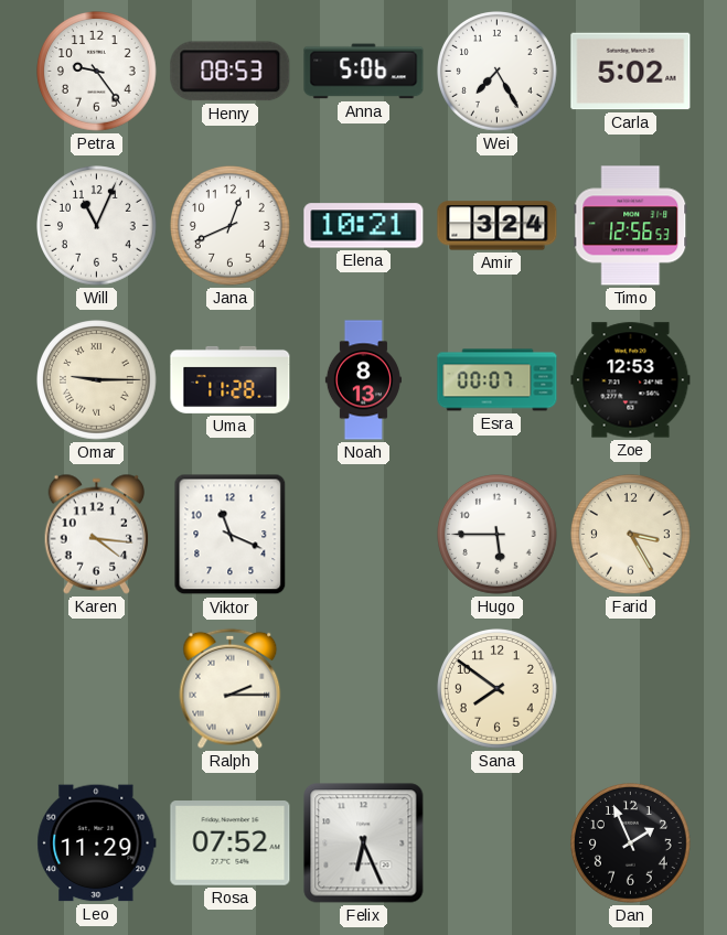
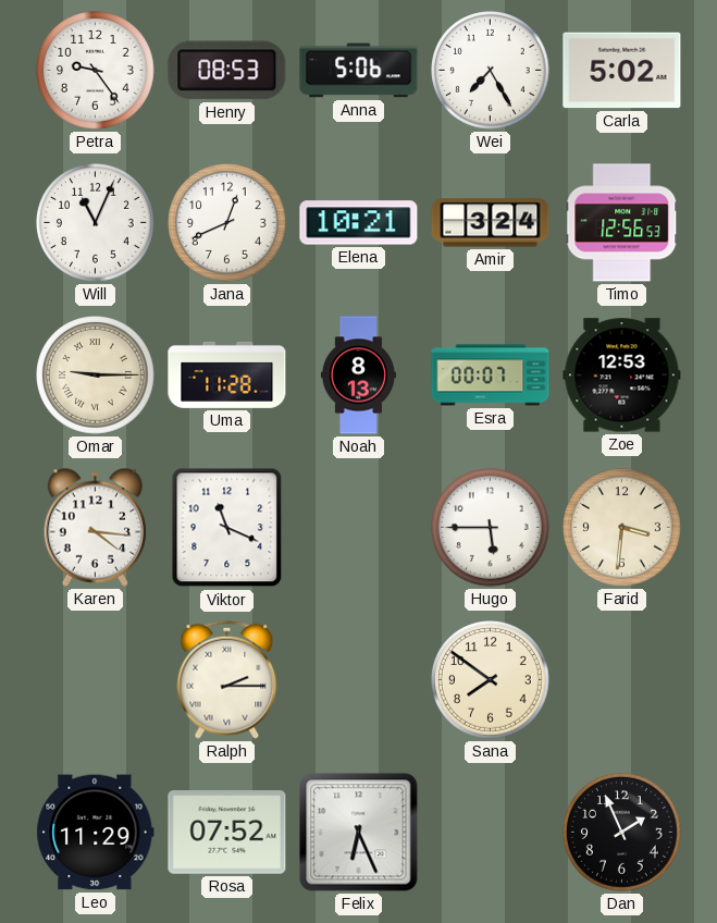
Farid: 3:25 -> 3:31
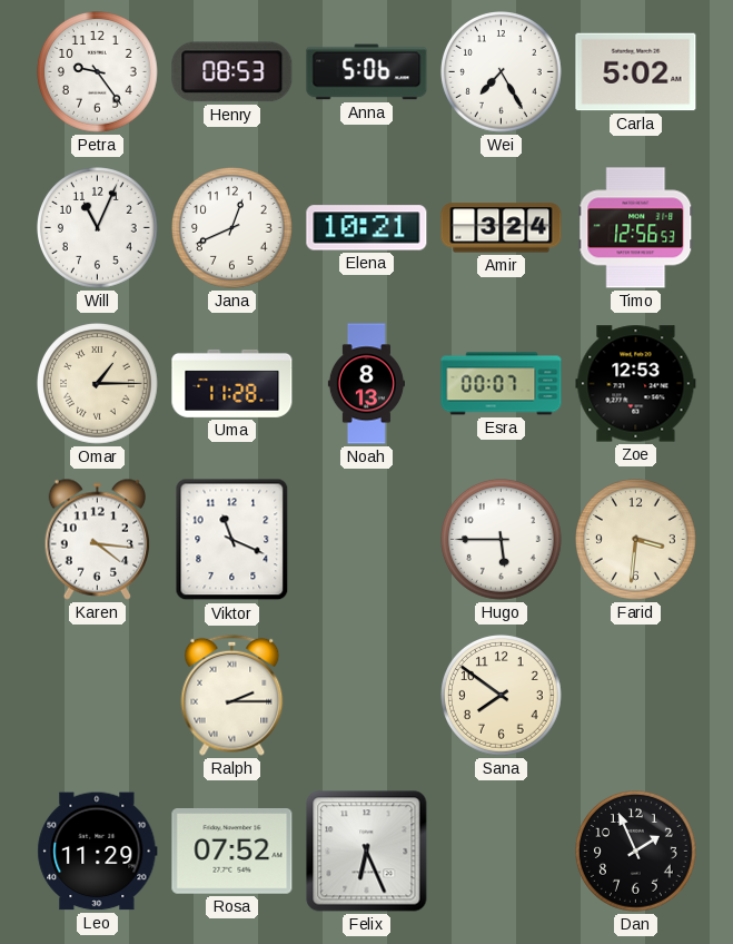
Omar: 9:15 -> 1:15
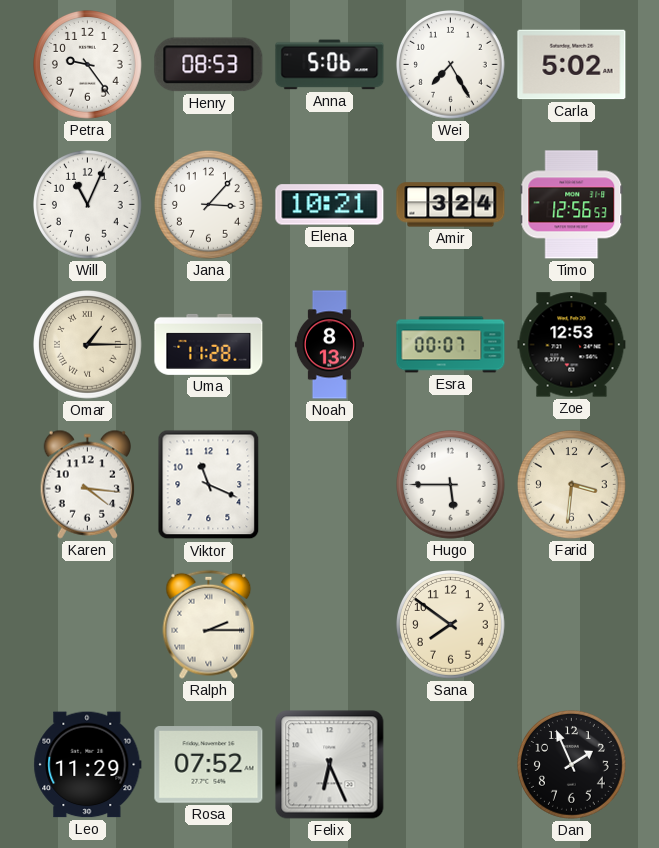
Jana: 12:41 -> 3:07
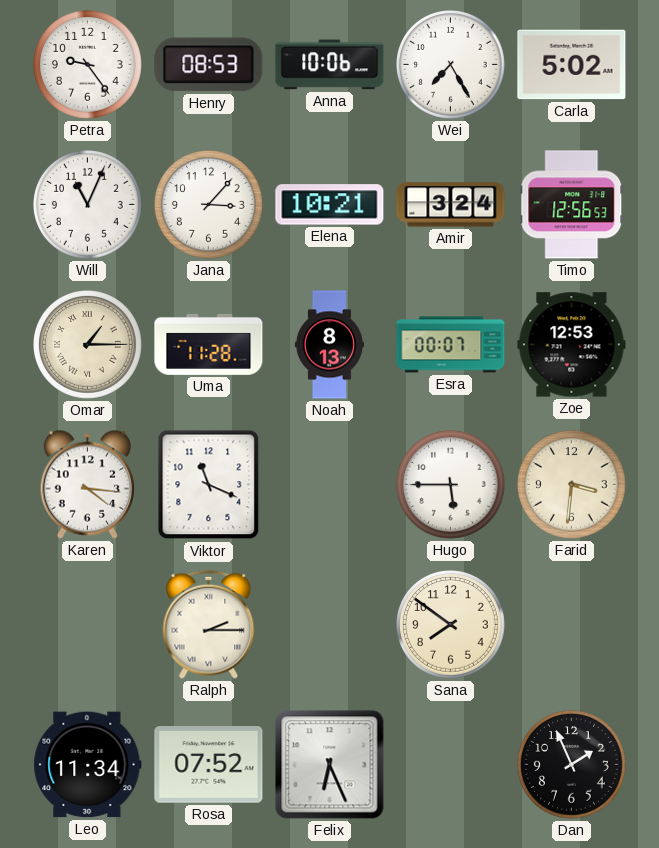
Anna: 5:06 -> 10:06
Leo: 11:29 -> 11:34
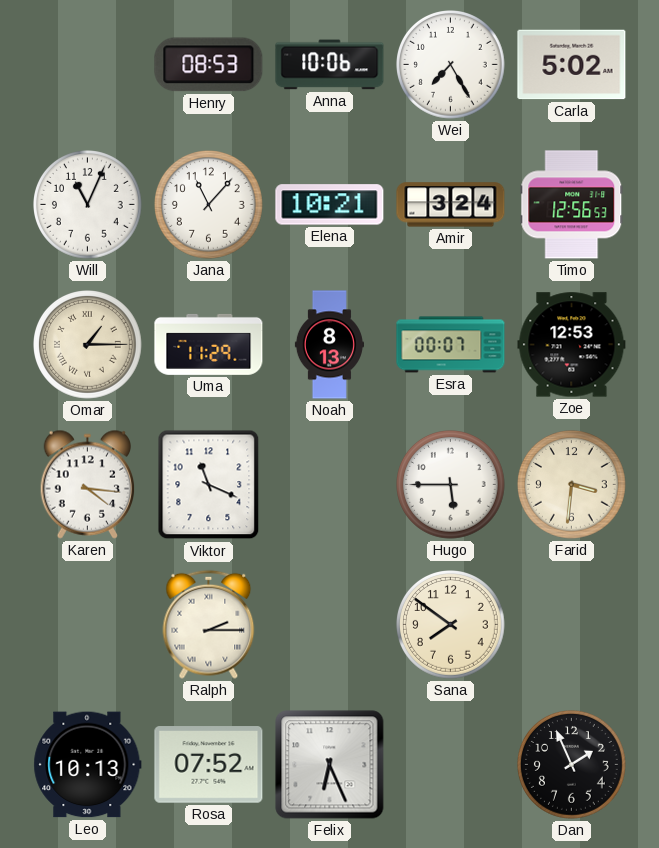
Petra: 9:24 -> none
Jana: 3:07 -> 11:07
Uma: 11:28 -> 11:29
Leo: 11:34 -> 10:13
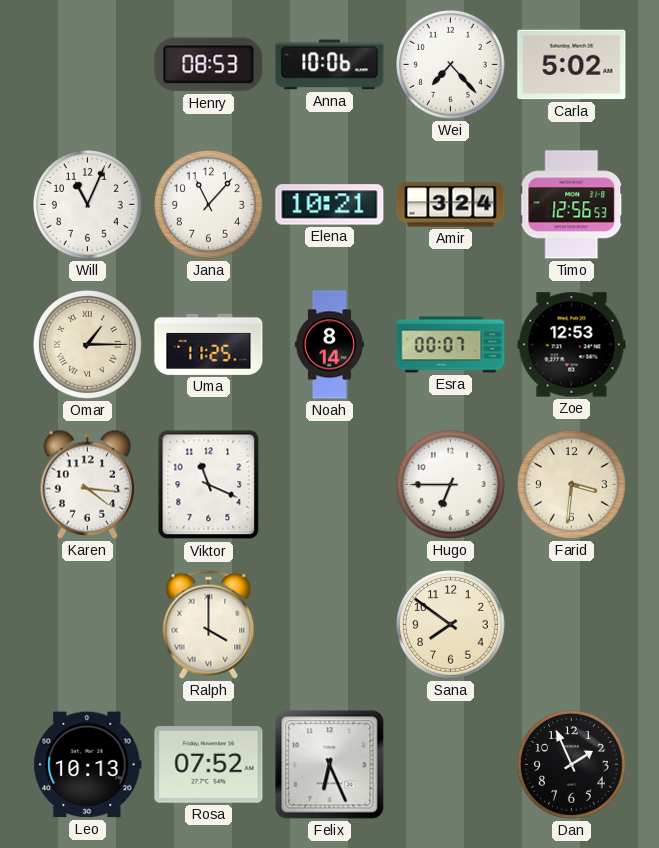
Wei: 7:25 -> 7:23
Uma: 11:29 -> 11:25
Noah: 8:13 -> 8:14
Hugo: 5:45 -> 6:45
Ralph: 2:15 -> 4:00
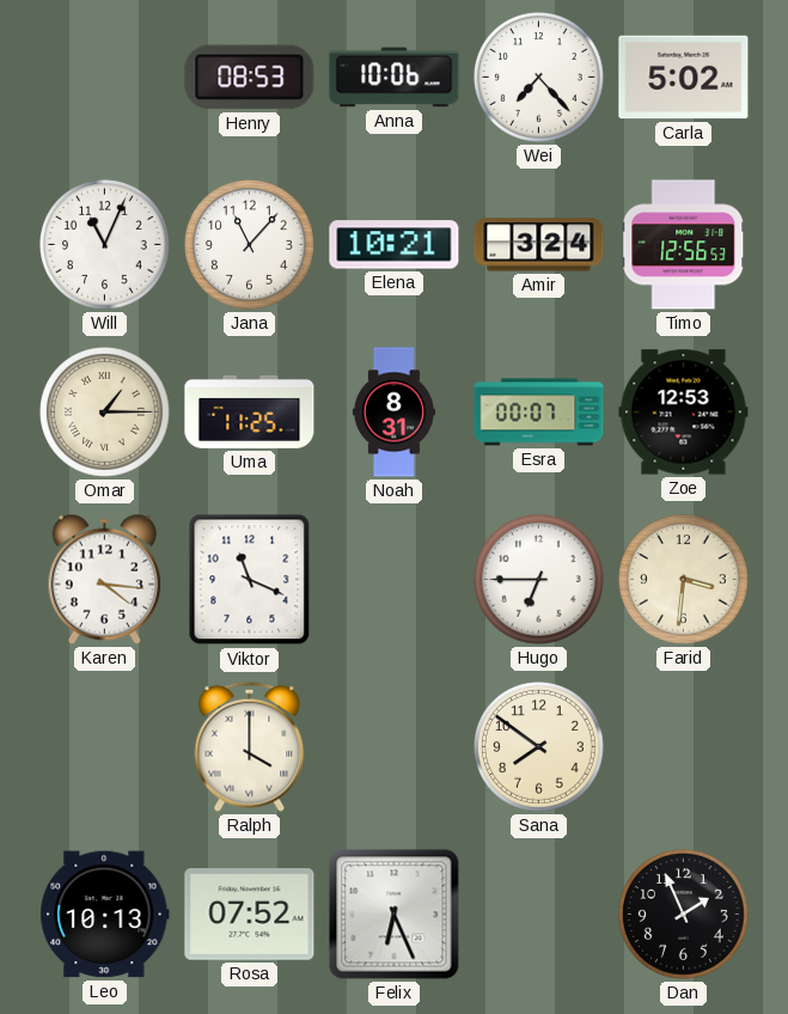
Noah: 8:14 -> 8:31
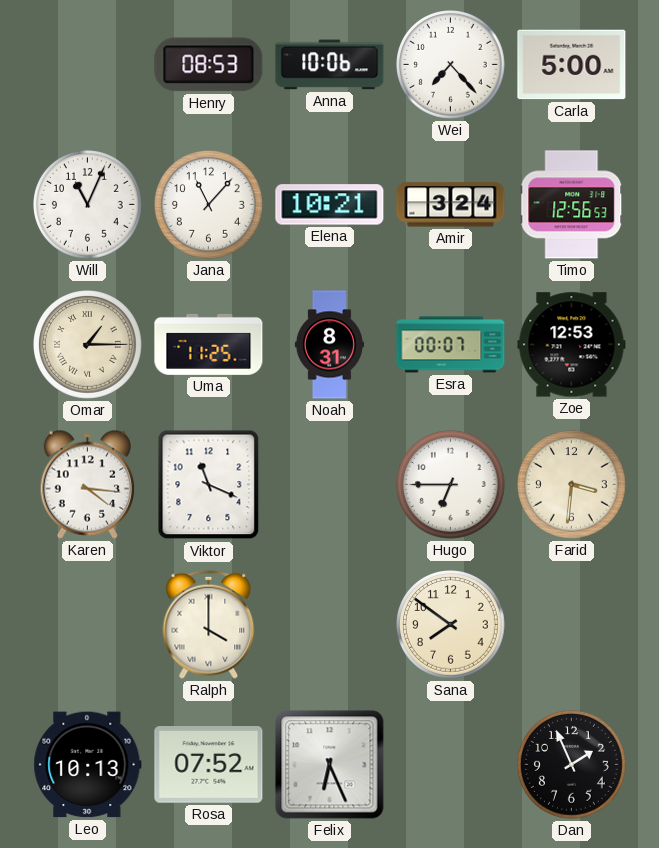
Carla: 5:02 -> 5:00
